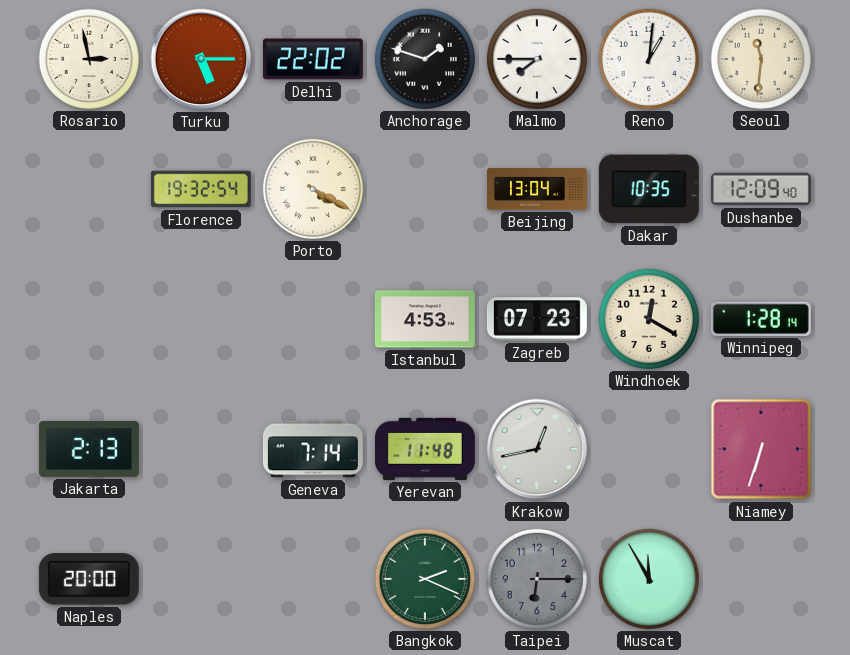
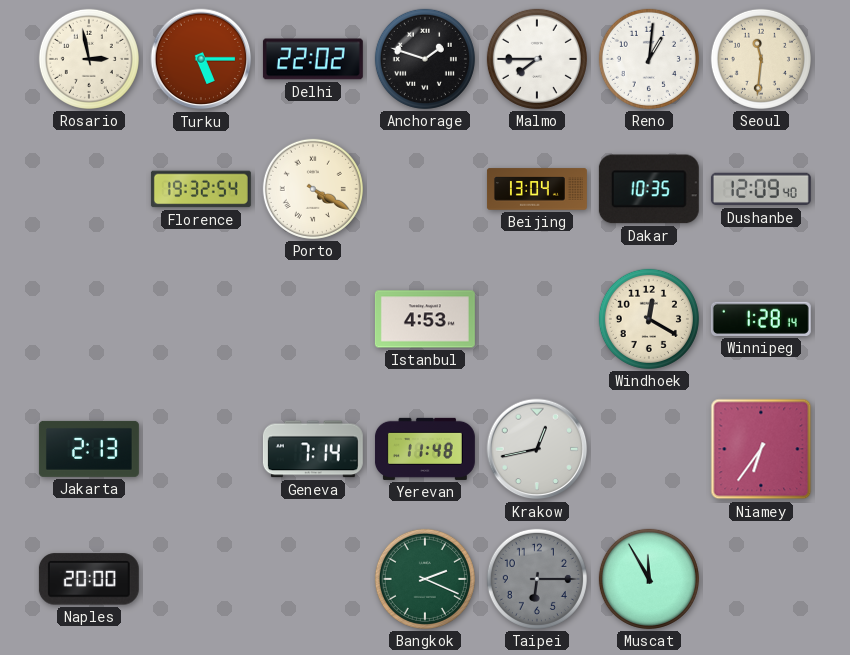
Zagreb: 07:23 -> none
Niamey: 6:33 -> 6:36
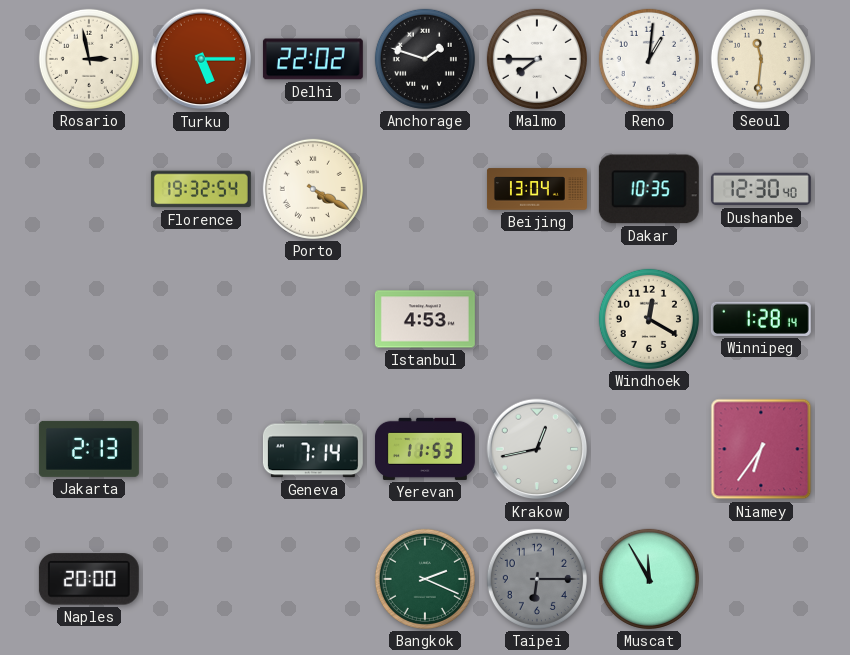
Dushanbe: 12:09 -> 12:30
Yerevan: 11:48 -> 11:53
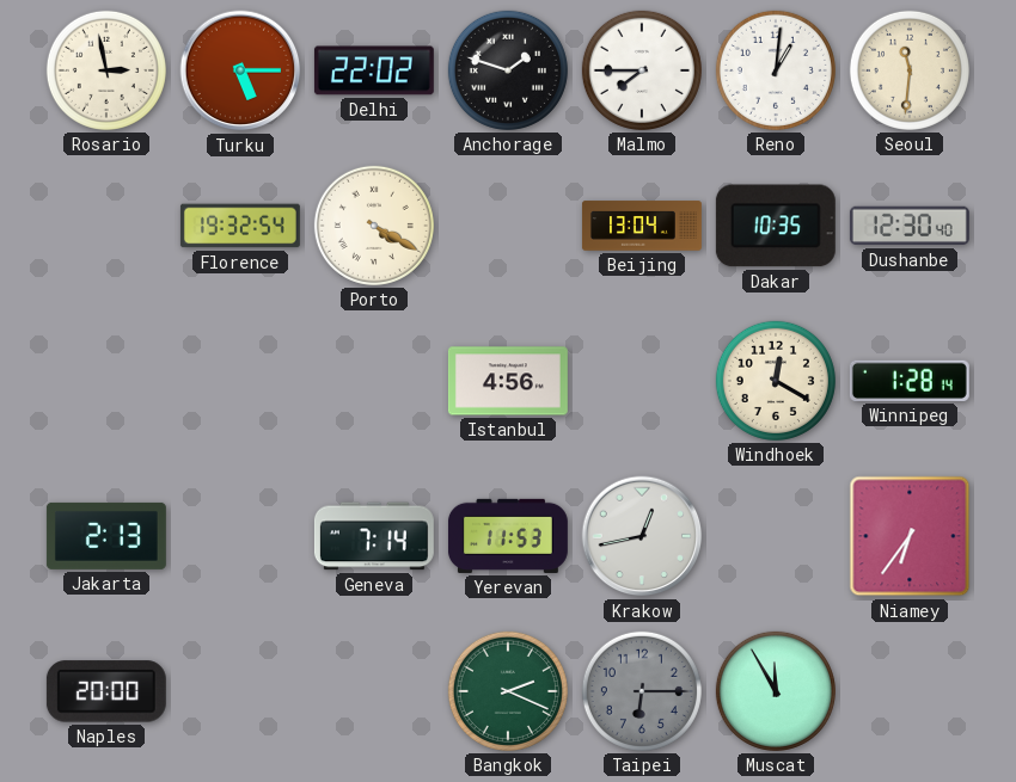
Istanbul: 4:53 -> 4:56
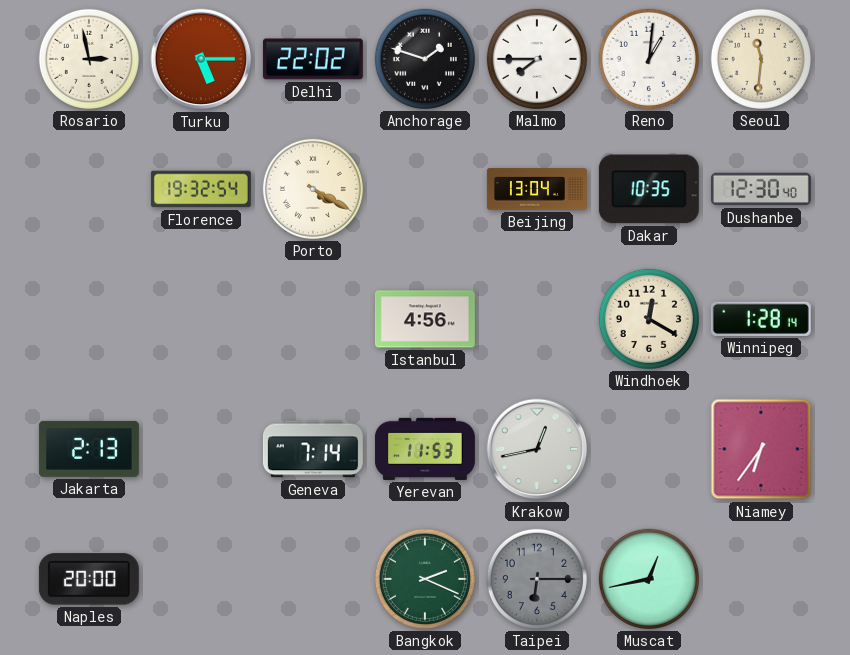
Muscat: 11:55 -> 12:43
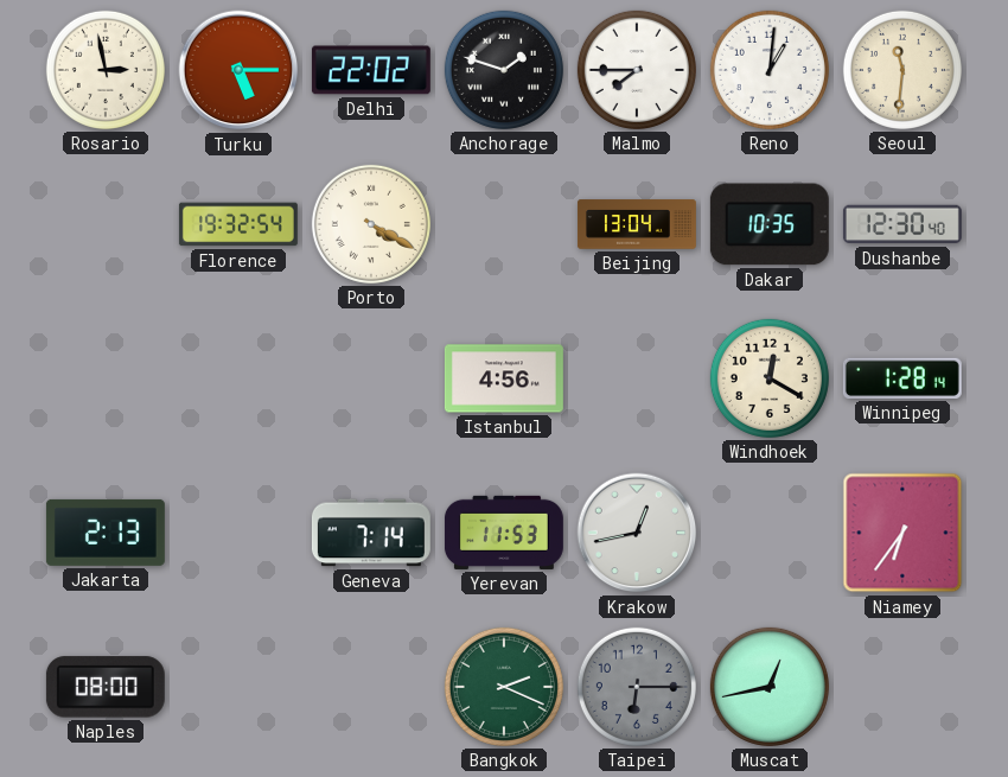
Naples: 20:00 -> 08:00
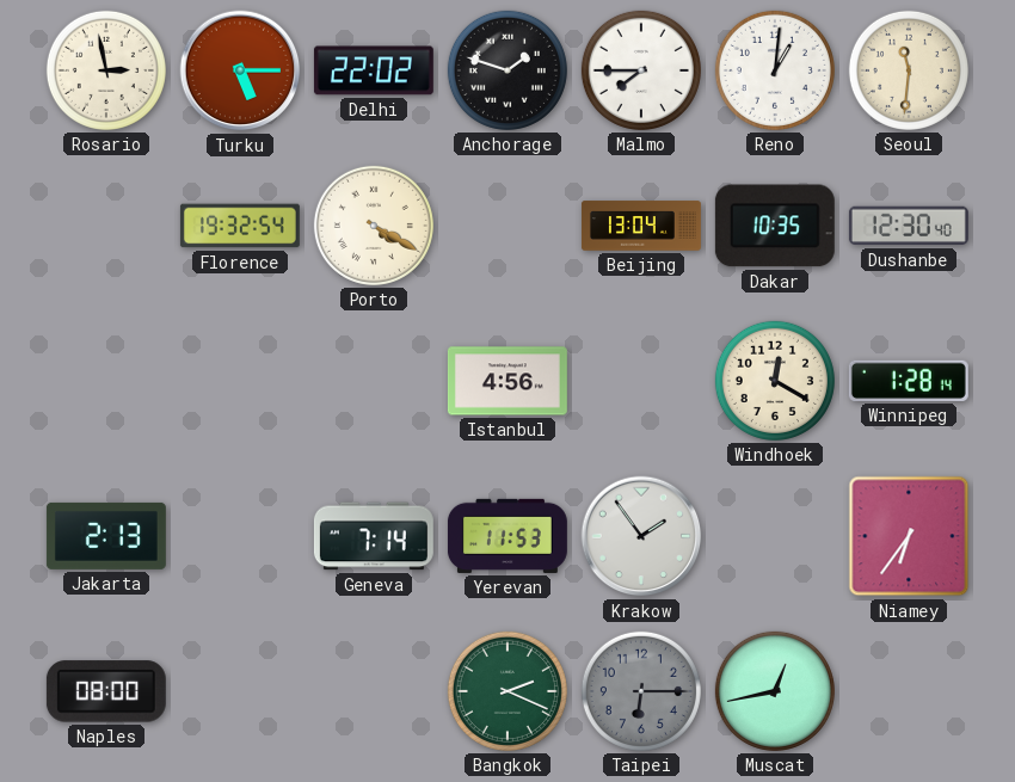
Krakow: 12:43 -> 1:54
